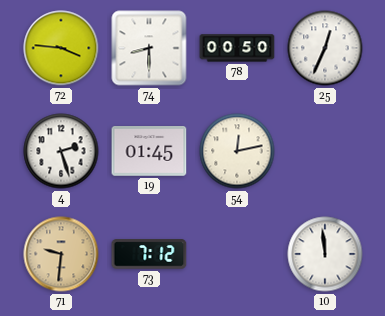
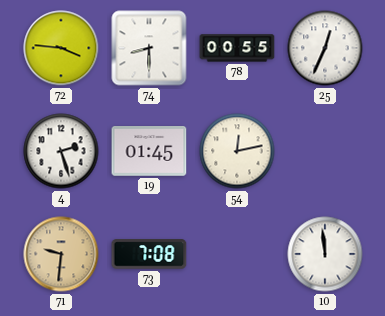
78: 00:50 -> 00:55
73: 7:12 -> 7:08
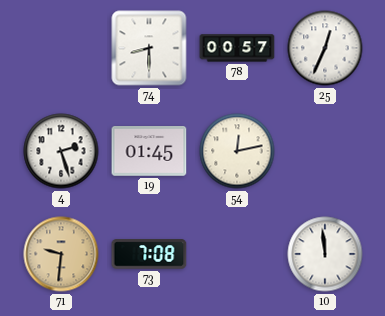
72: 3:46 -> none
78: 00:55 -> 00:57
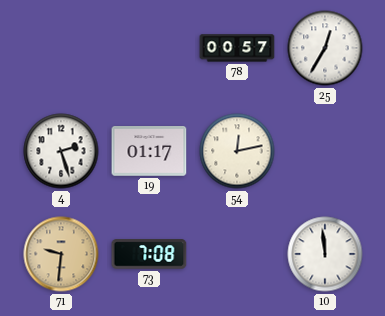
74: 8:30 -> none
25: 12:34 -> 12:35
19: 01:45 -> 01:17
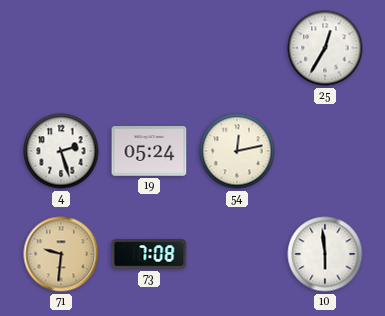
78: 00:57 -> none
19: 01:17 -> 05:24
10: 11:59 -> 5:59
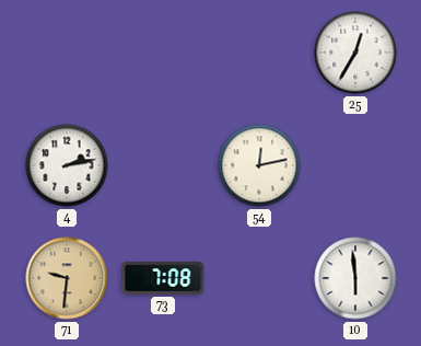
4: 2:27 -> 2:13
19: 05:24 -> none
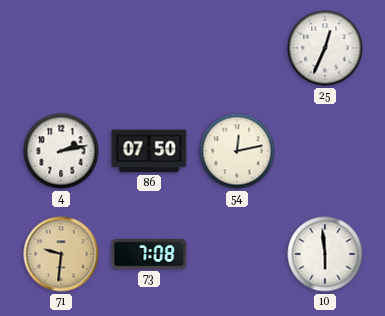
25: 12:35 -> 12:34
86: none -> 07:50
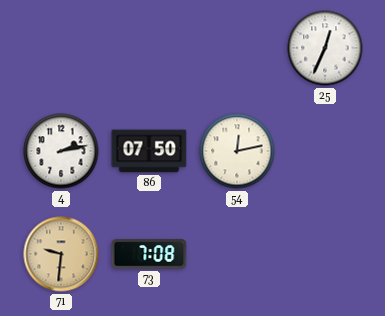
10: 5:59 -> none
